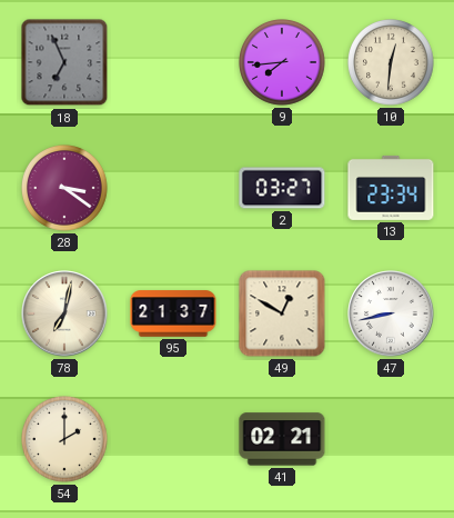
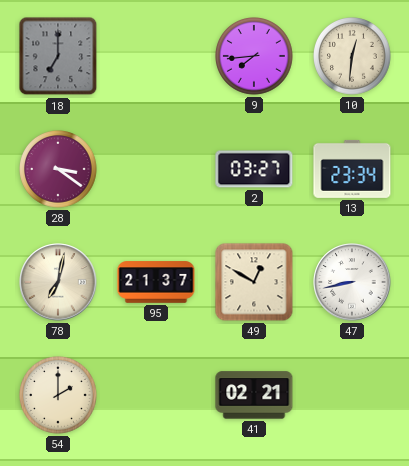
18: 6:56 -> 7:00
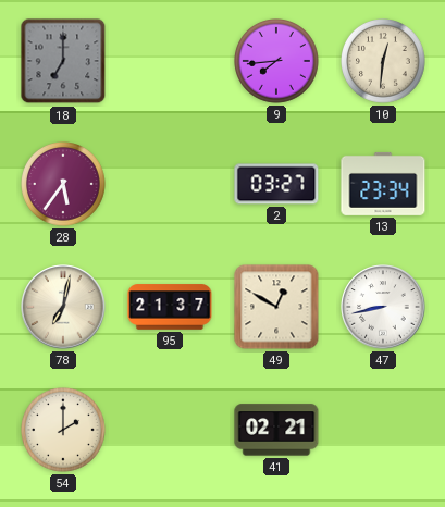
28: 3:21 -> 5:36
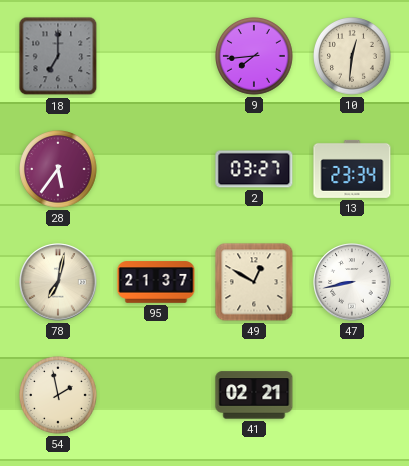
54: 2:00 -> 1:58
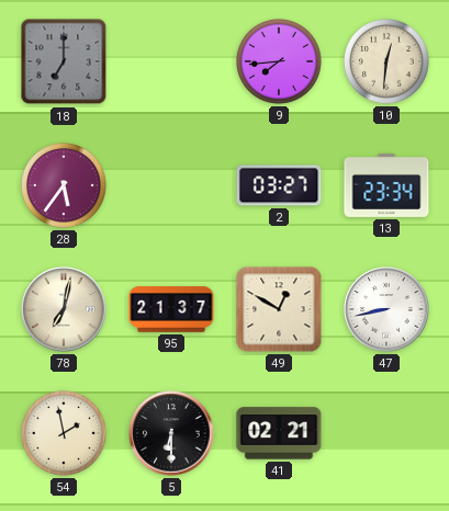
5: none -> 6:30
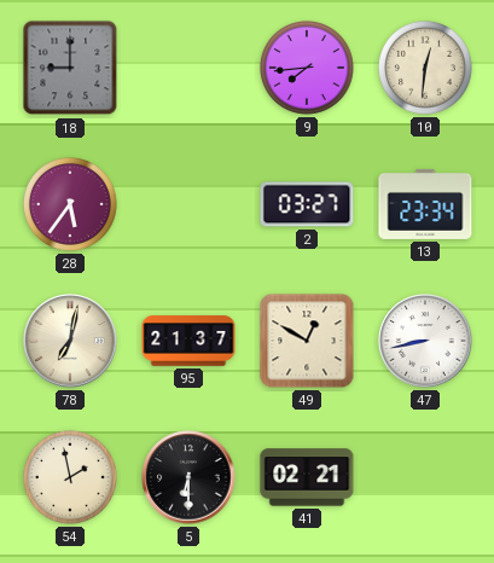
18: 7:00 -> 9:00
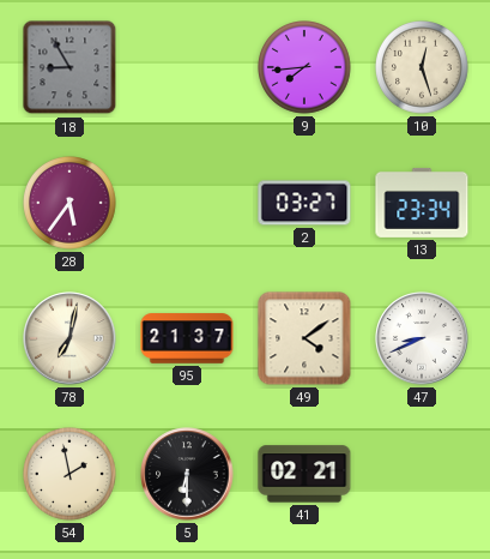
18: 9:00 -> 8:55
10: 12:31 -> 12:27
49: 12:50 -> 4:09
47: 8:43 -> 8:41
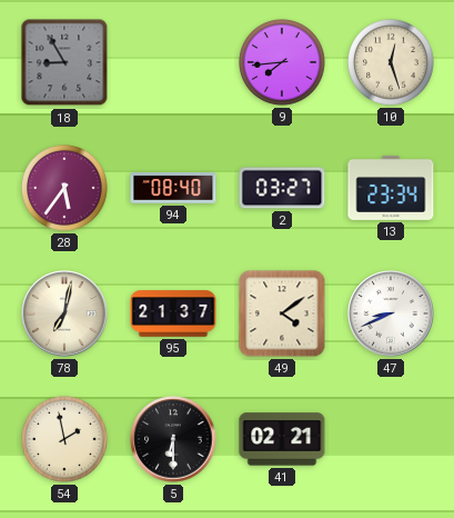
94: none -> 08:40
